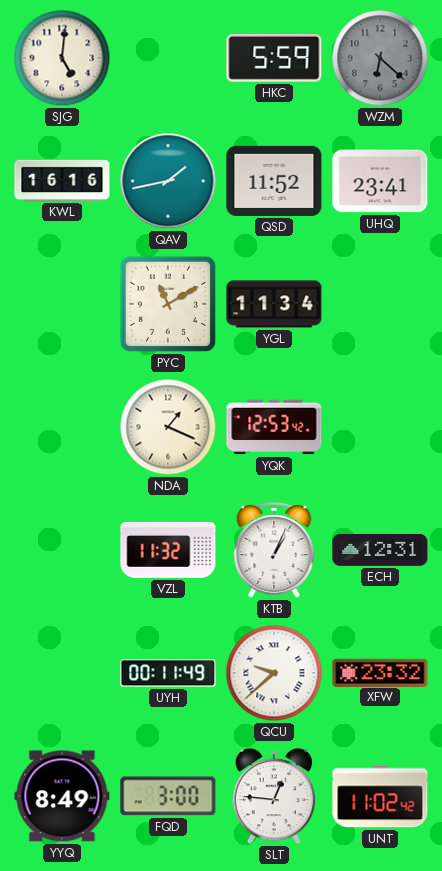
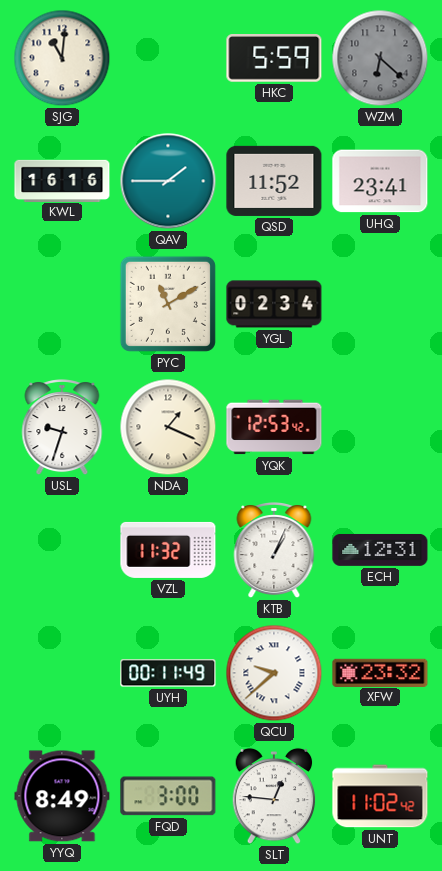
SJG: 5:01 -> 11:01
QAV: 1:43 -> 1:45
YGL: 11:34 -> 02:34
USL: none -> 9:33
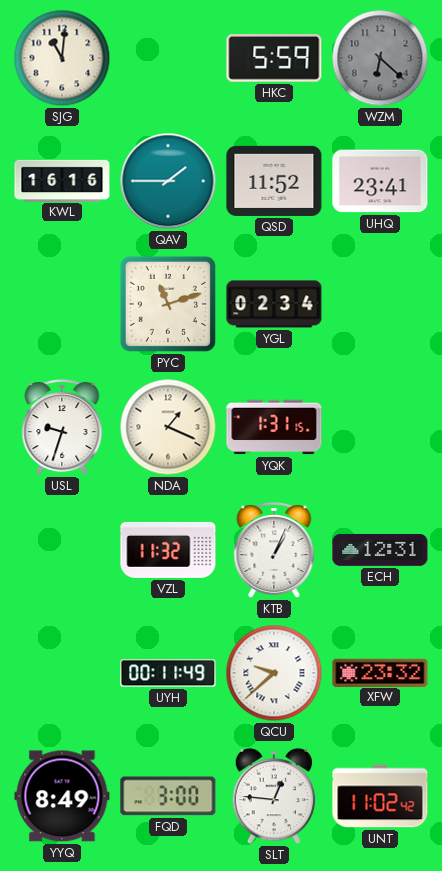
PYC: 11:10 -> 11:12
YQK: 12:53 -> 1:31
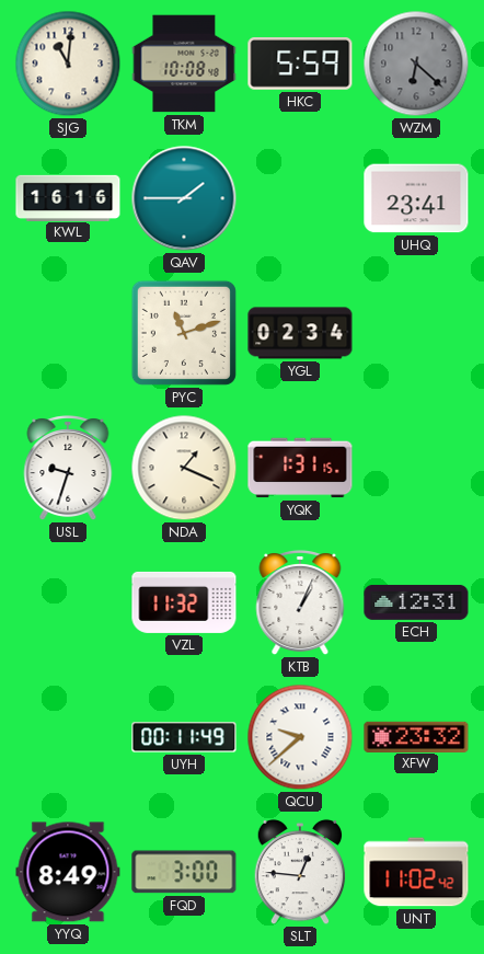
TKM: none -> 10:08
QSD: 11:52 -> none
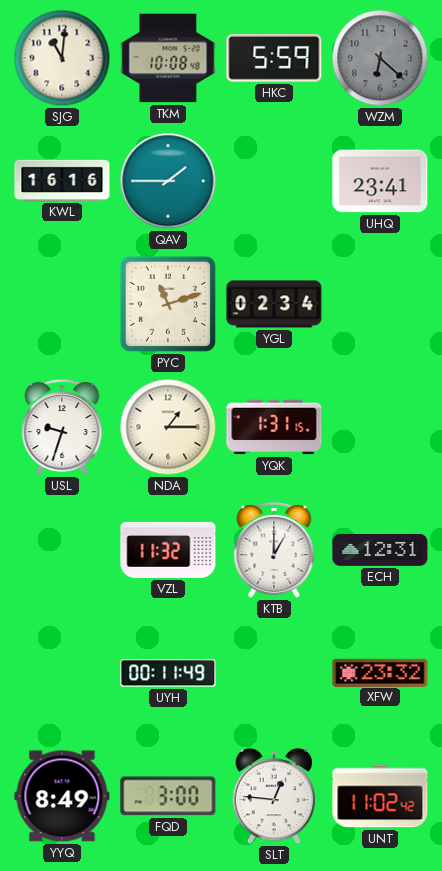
NDA: 1:19 -> 1:15
KTB: 1:04 -> 1:00
QCU: 9:38 -> none
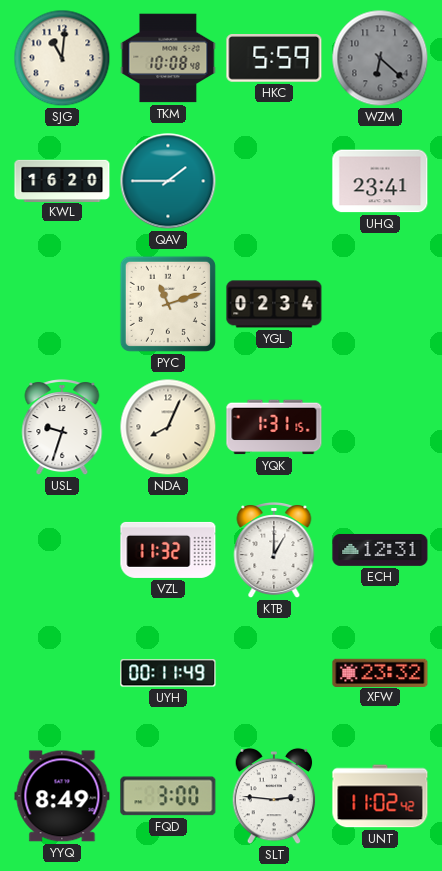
KWL: 16:16 -> 16:20
NDA: 1:15 -> 8:04
SLT: 12:46 -> 2:46
